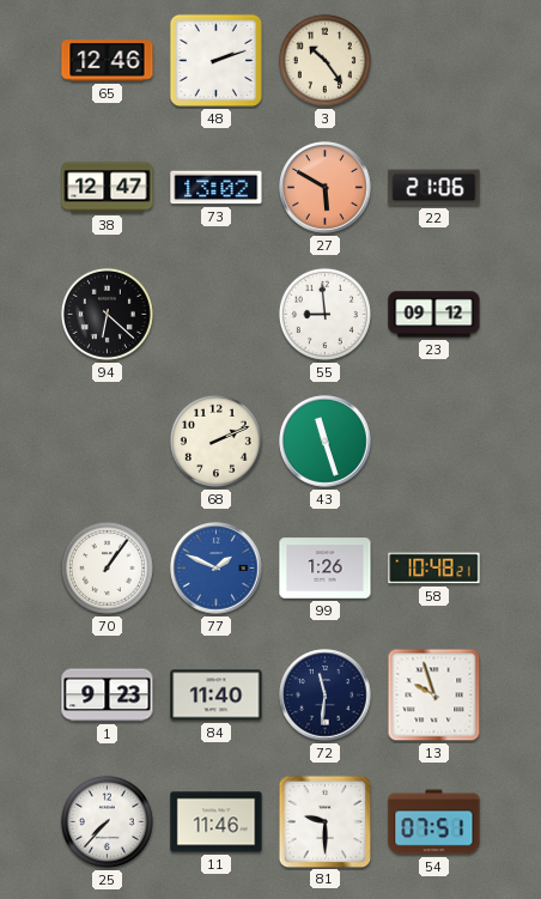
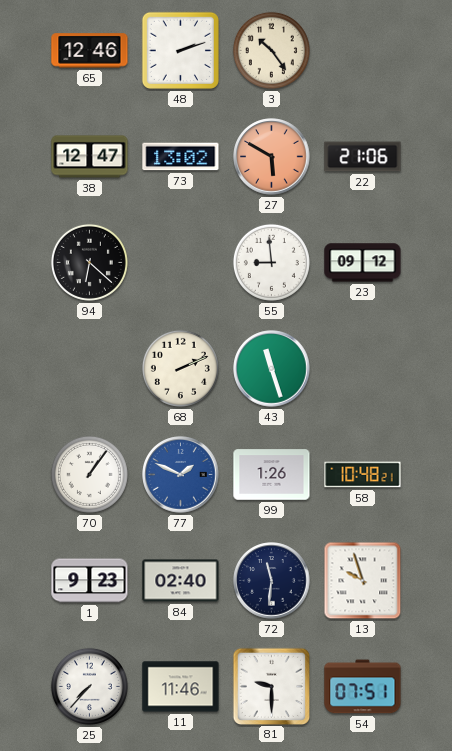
84: 11:40 -> 02:40
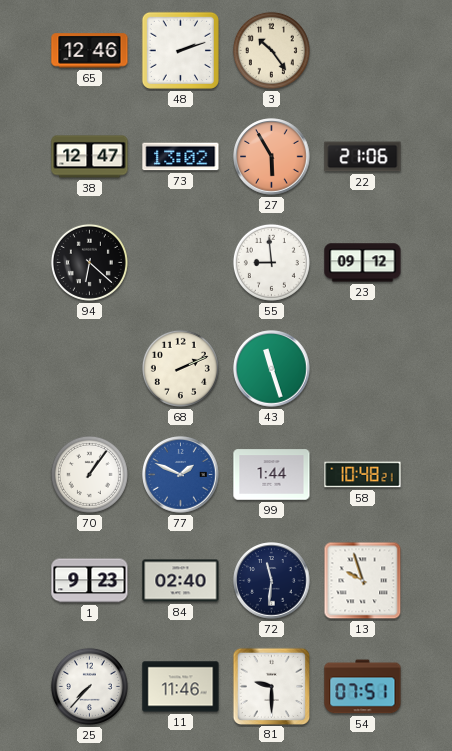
27: 5:50 -> 5:55
99: 1:26 -> 1:44
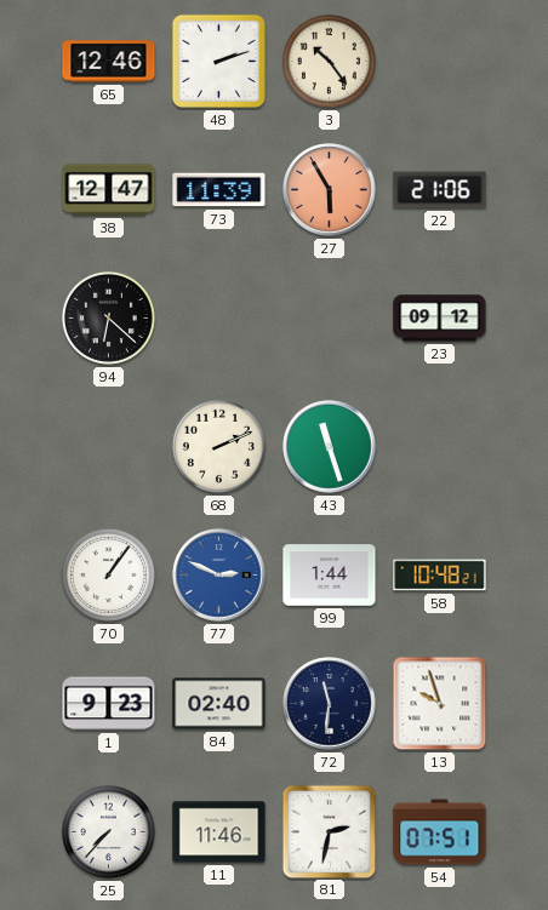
73: 13:02 -> 11:39
55: 8:59 -> none
77: 1:49 -> 2:49
81: 9:30 -> 2:32
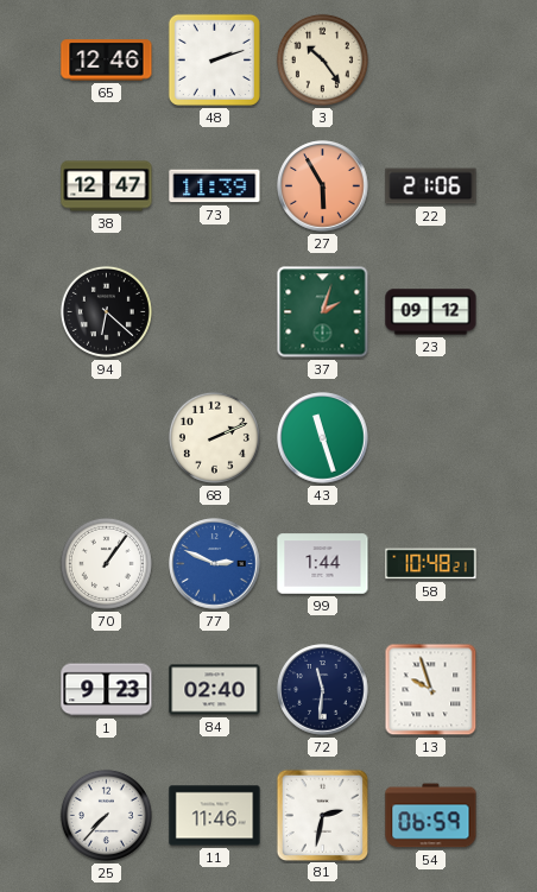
37: none -> 2:03
54: 07:51 -> 06:59
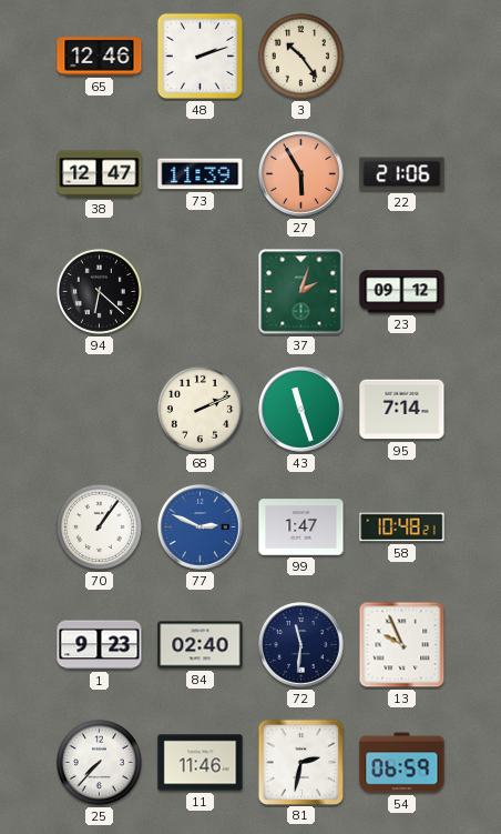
95: none -> 7:14
99: 1:44 -> 1:47
13: 9:57 -> 9:56
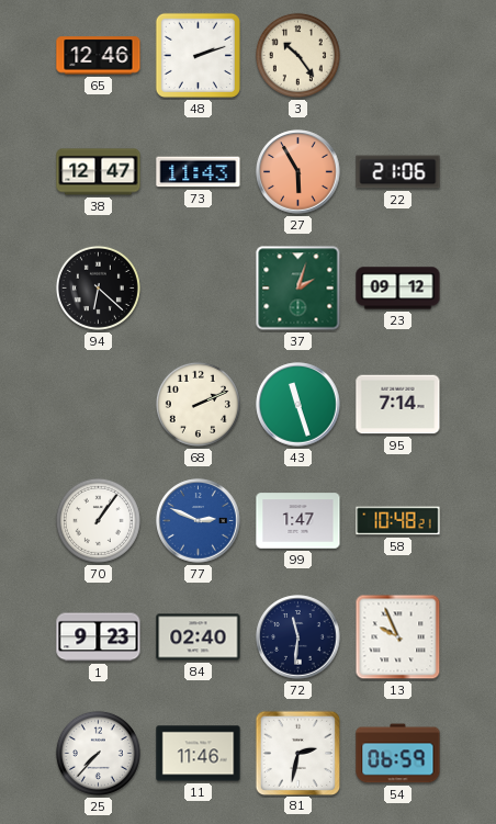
73: 11:39 -> 11:43
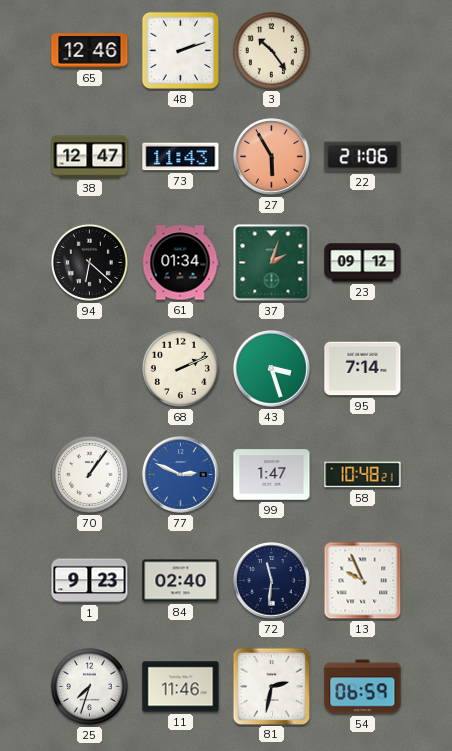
61: none -> 01:34
43: 11:27 -> 3:27
25: 7:37 -> 7:33
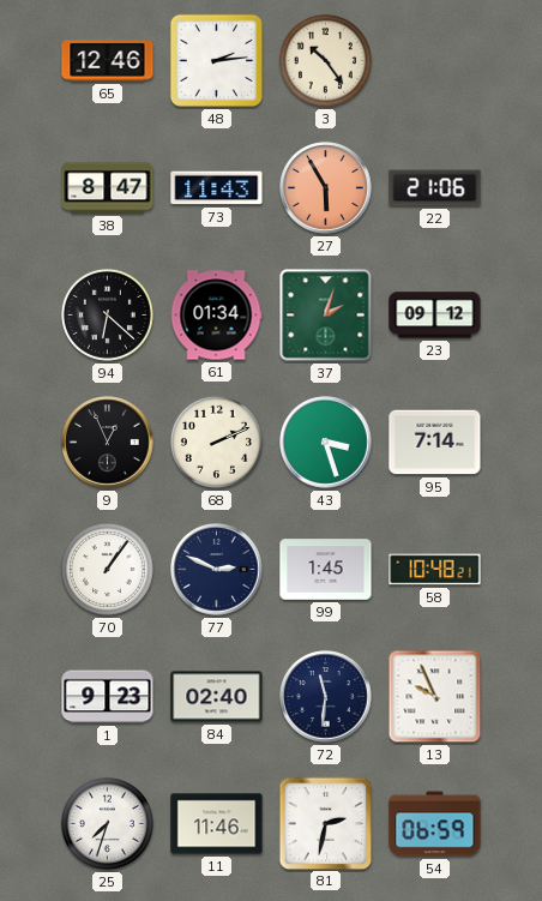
48: 2:12 -> 2:14
38: 12:47 -> 8:47
9: none -> 12:56
77 dial: blue -> navy
99: 1:47 -> 1:45
